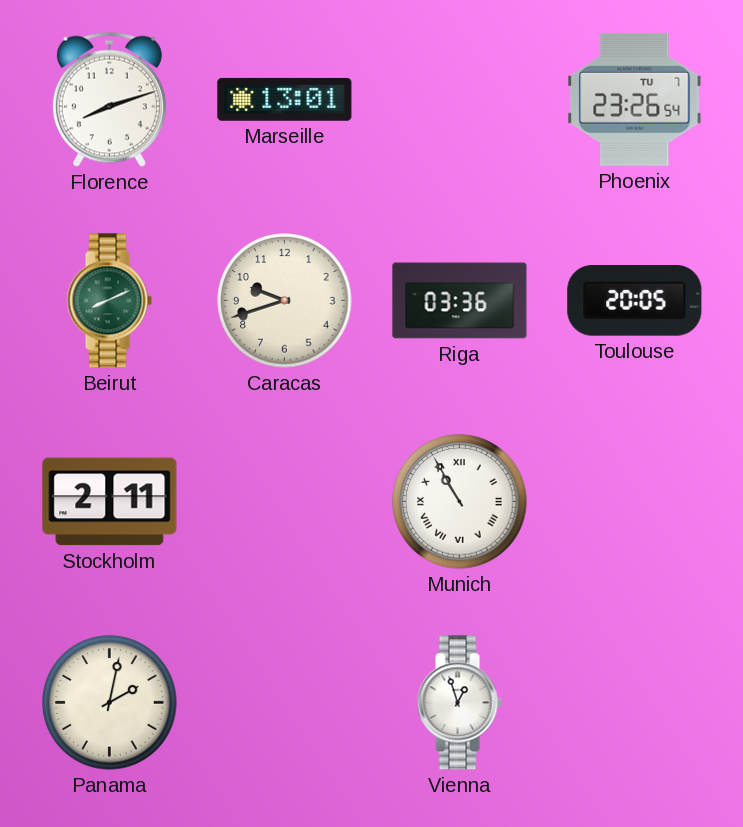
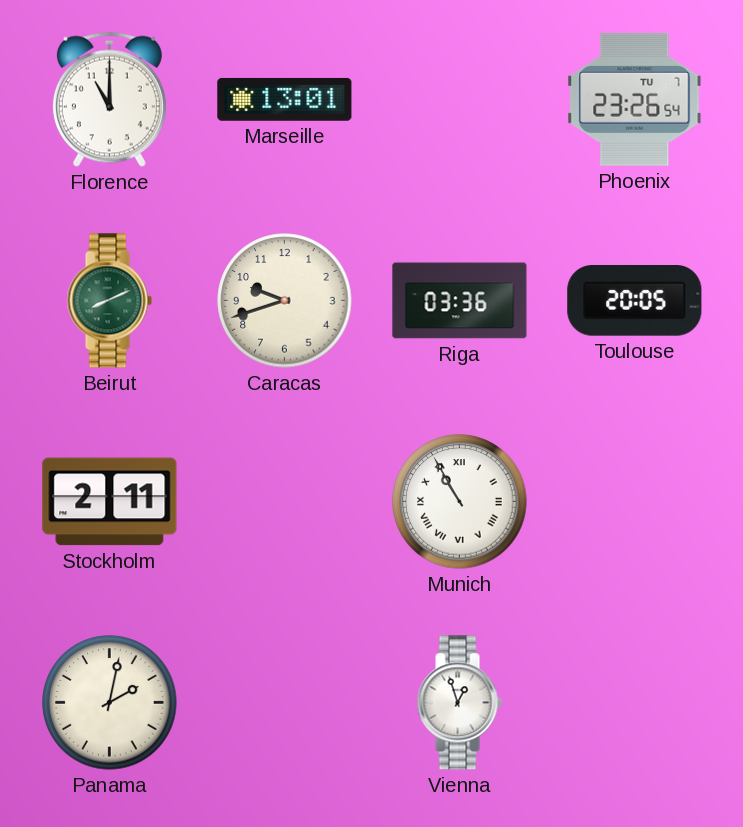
Florence: 8:12 -> 11:00
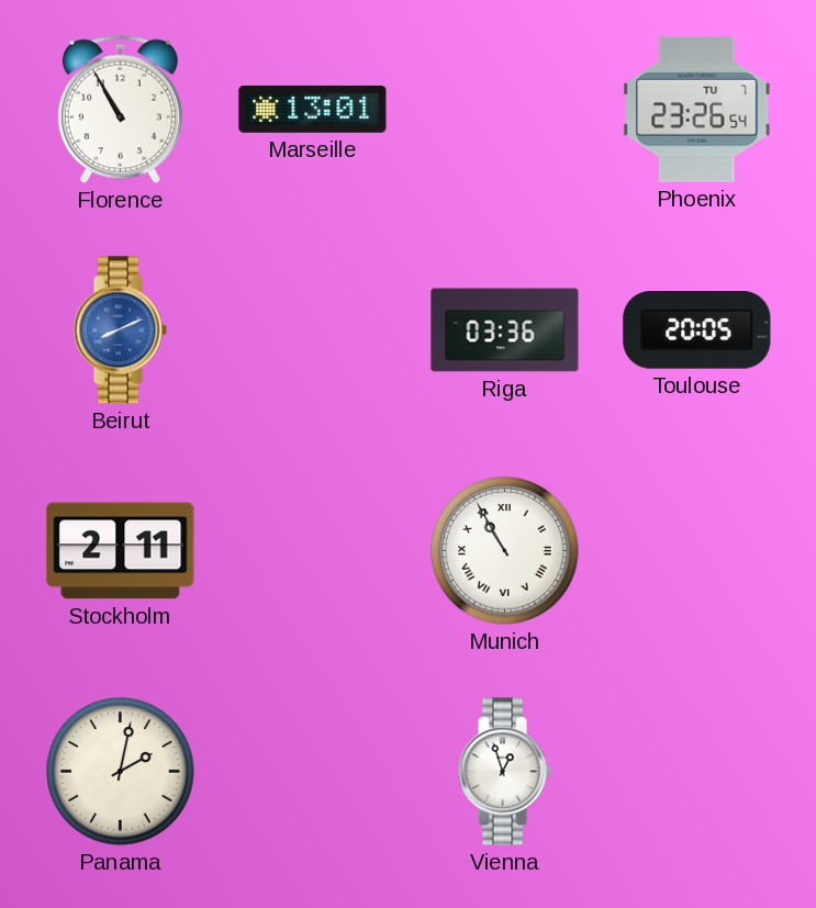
Florence: 11:00 -> 10:55
Beirut dial: green -> blue
Caracas: 9:42 -> none
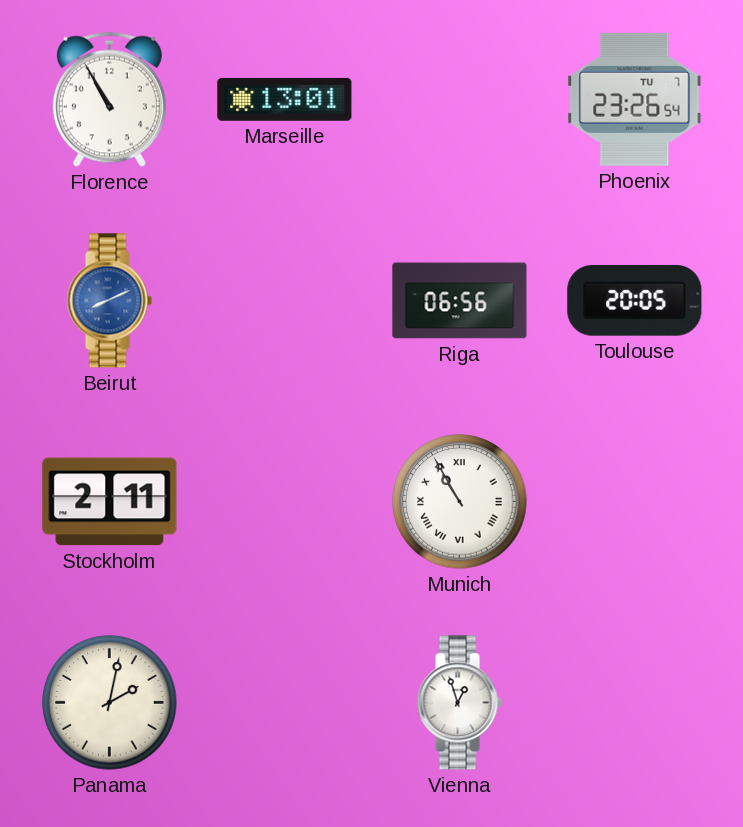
Riga: 03:36 -> 06:56
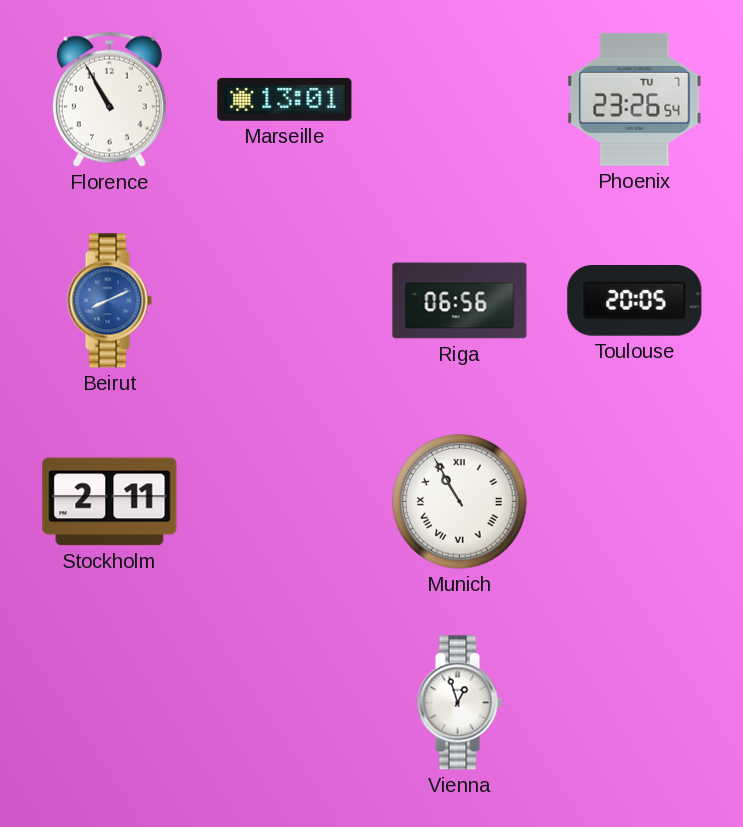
Panama: 2:02 -> none
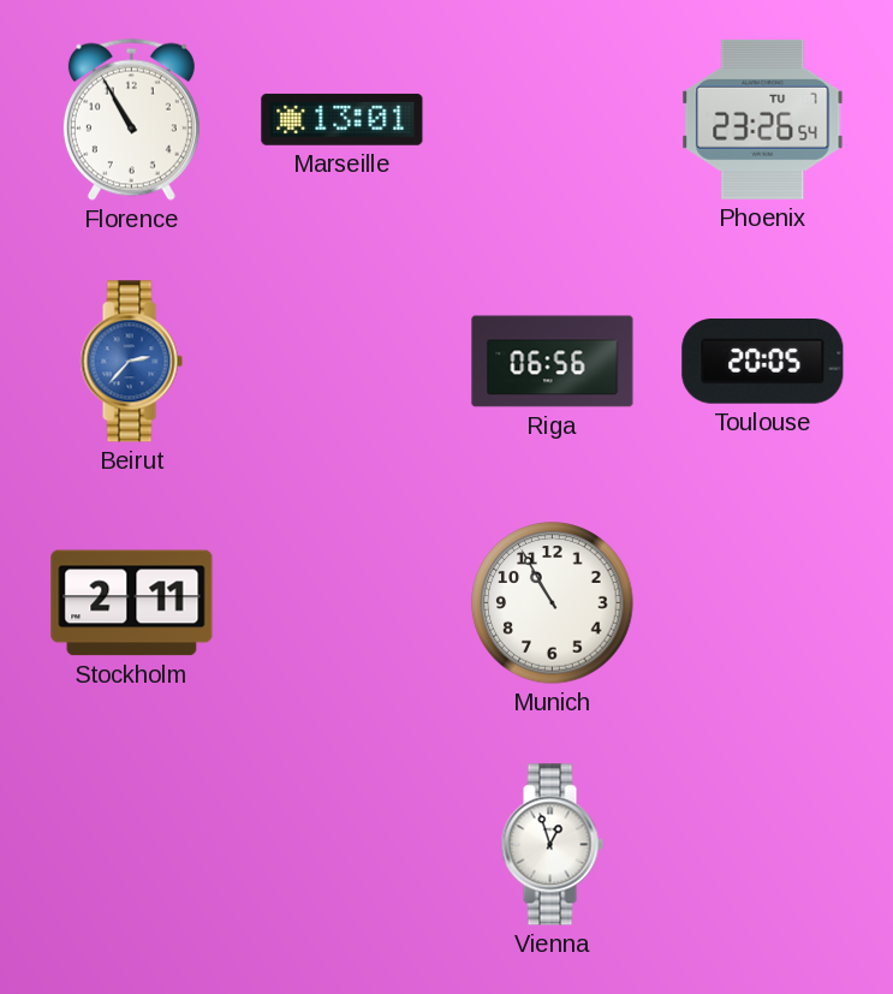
Beirut: 8:11 -> 2:37
Munich numerals: Roman -> Arabic
